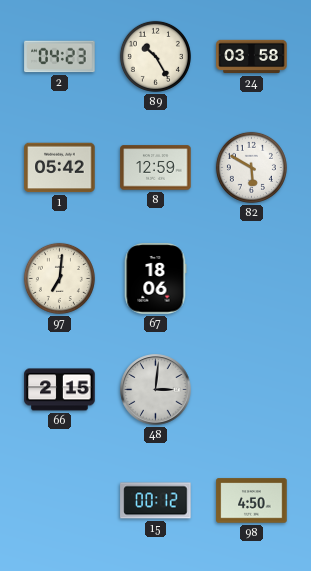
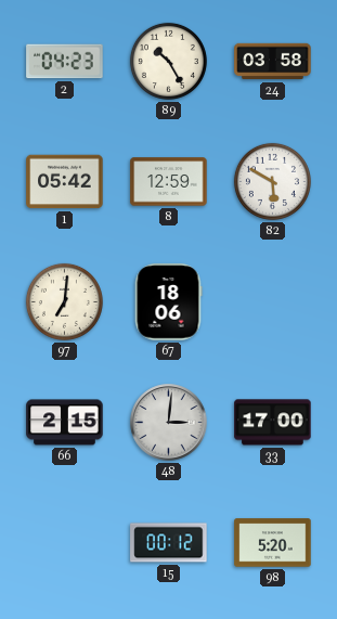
33: none -> 17:00
98: 4:50 -> 5:20
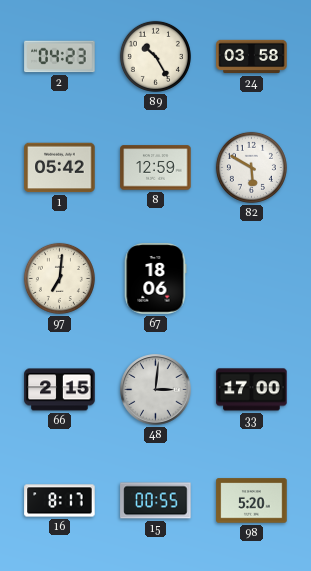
16: none -> 8:17
15: 00:12 -> 00:55
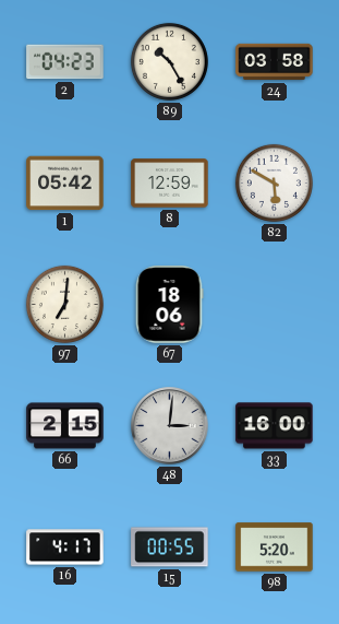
33: 17:00 -> 16:00
16: 8:17 -> 4:17
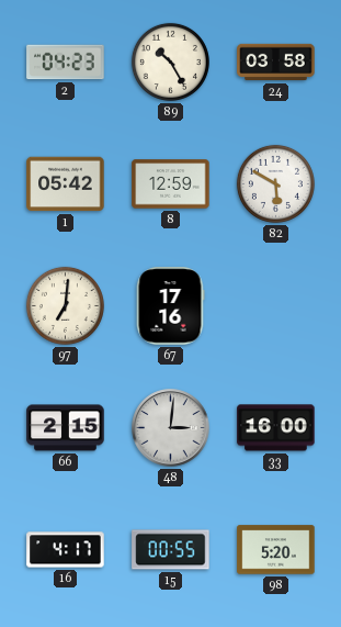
67: 18:06 -> 17:16
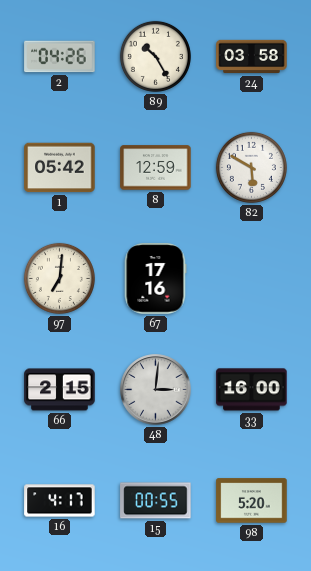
2: 04:23 -> 04:26
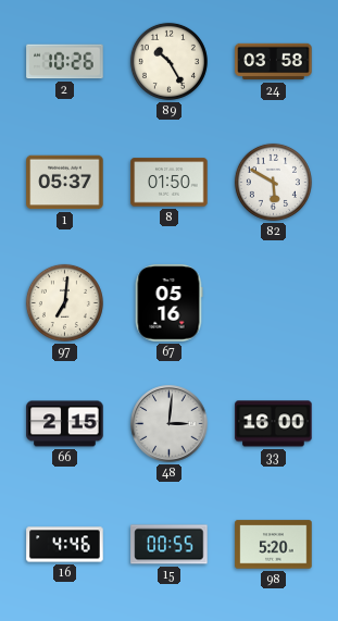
2: 04:26 -> 10:26
1: 05:42 -> 05:37
8: 12:59 -> 01:50
67: 17:16 -> 05:16
16: 4:17 -> 4:46
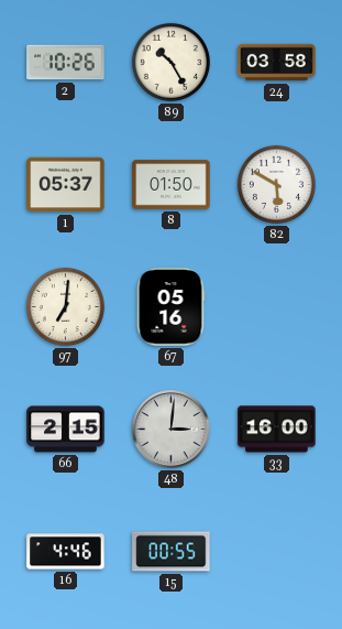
98: 5:20 -> none
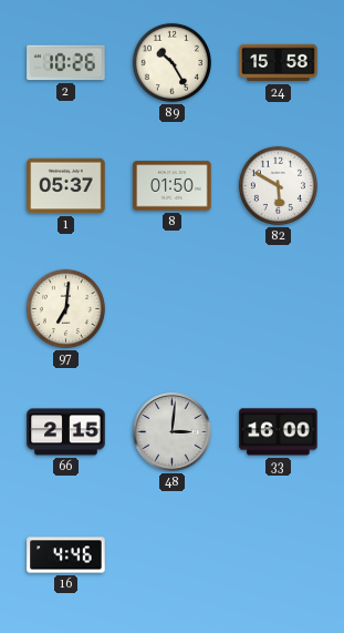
24: 03:58 -> 15:58
67: 05:16 -> none
15: 00:55 -> none
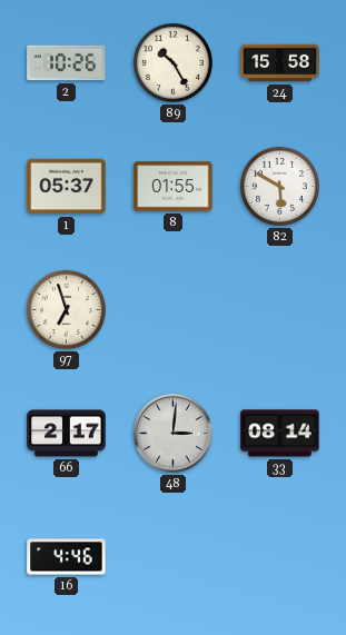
8: 01:50 -> 01:55
97: 7:01 -> 6:57
66: 2:15 -> 2:17
33: 16:00 -> 08:14
